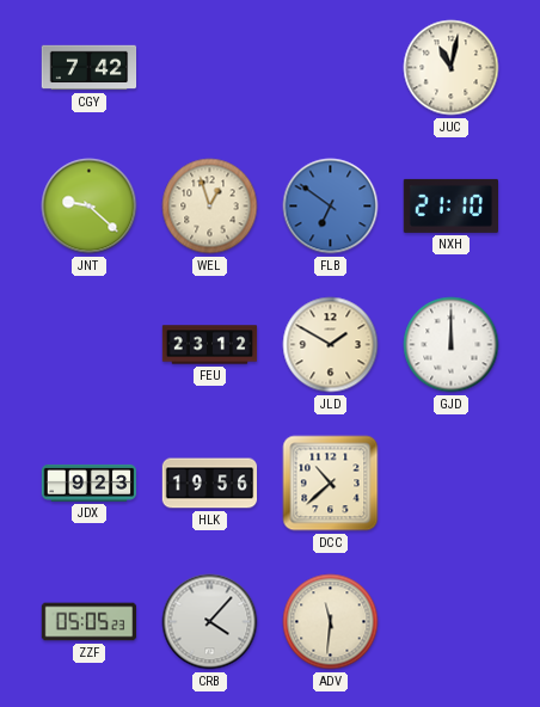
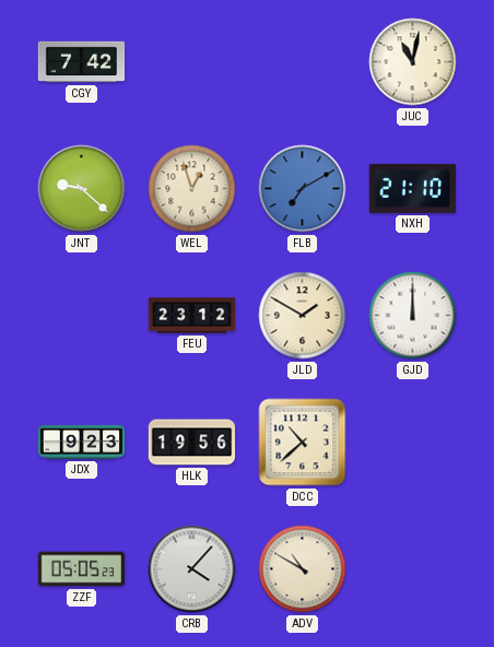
FLB: 6:51 -> 7:10
ADV: 11:31 -> 10:50
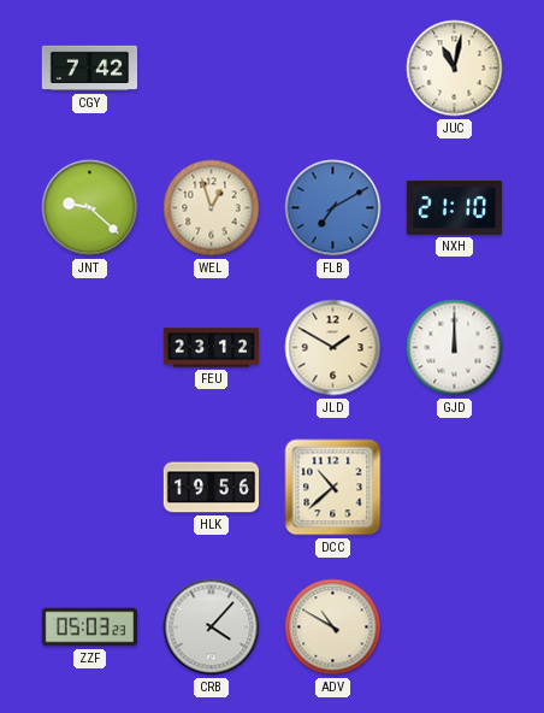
JDX: 9:23 -> none
ZZF: 05:05 -> 05:03
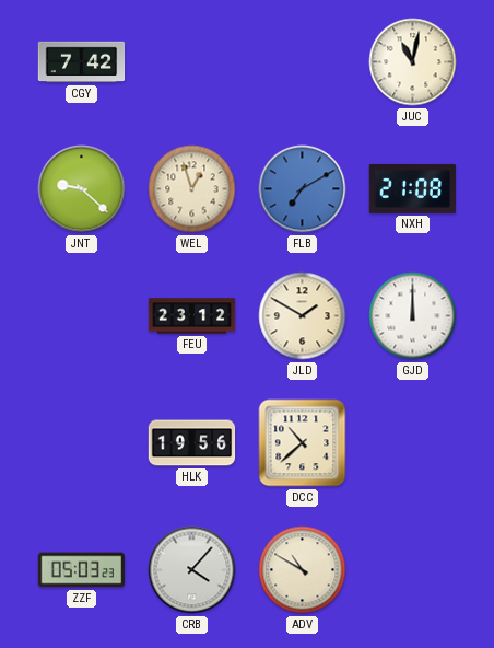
NXH: 21:10 -> 21:08
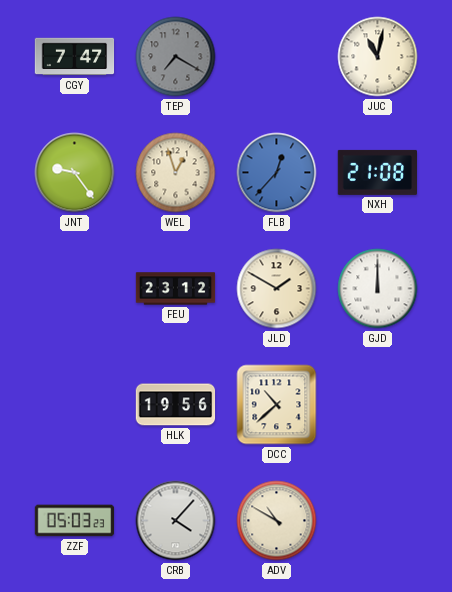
CGY: 7:42 -> 7:47
TEP: none -> 7:20
JNT: 9:22 -> 9:24
FLB: 7:10 -> 12:37
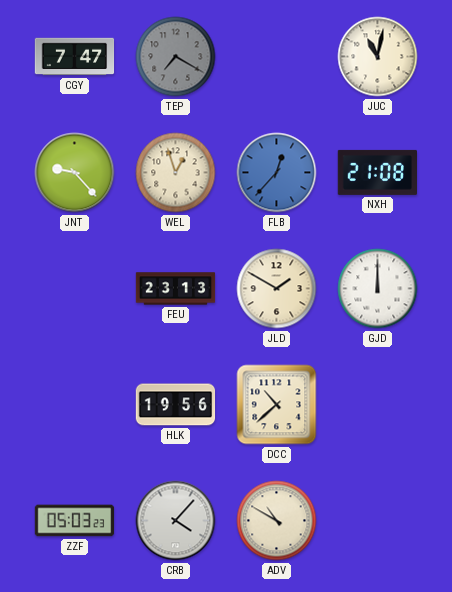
JNT: 9:24 -> 9:23
FEU: 23:12 -> 23:13
